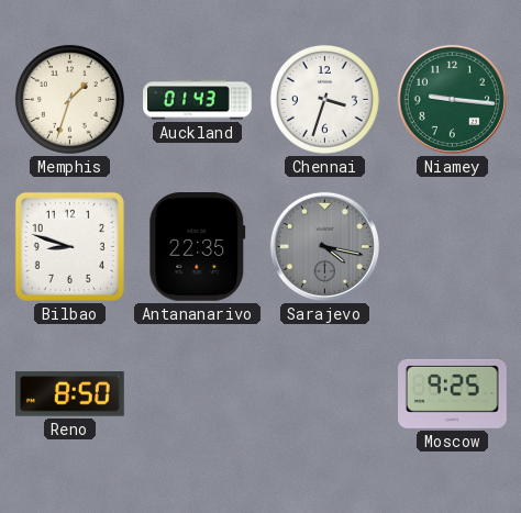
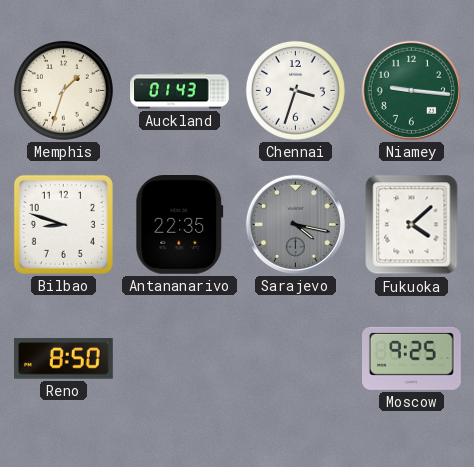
Fukuoka: none -> 4:08
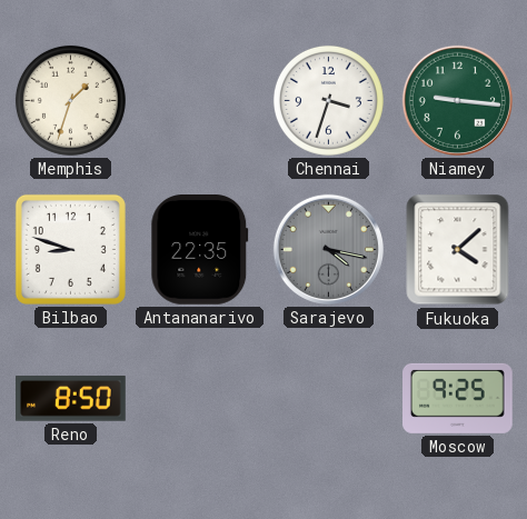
Auckland: 01:43 -> none
